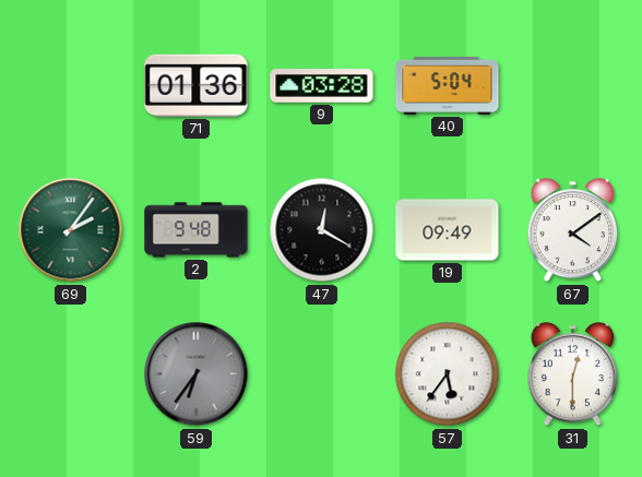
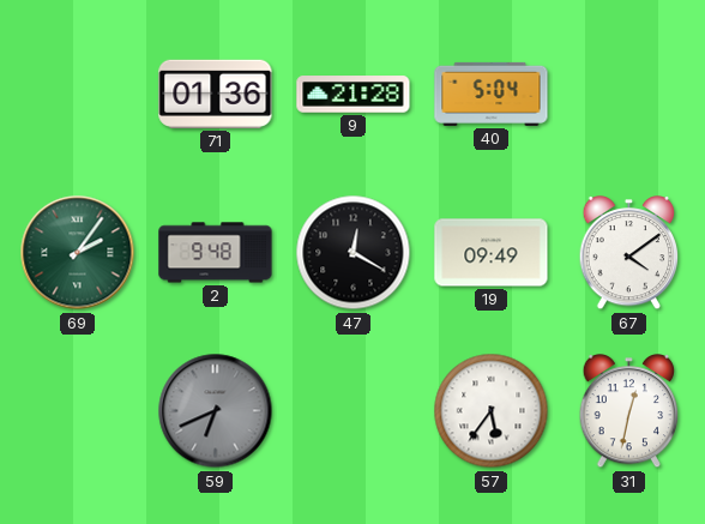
9: 03:28 -> 21:28
59: 6:36 -> 6:41
31: 12:30 -> 12:32
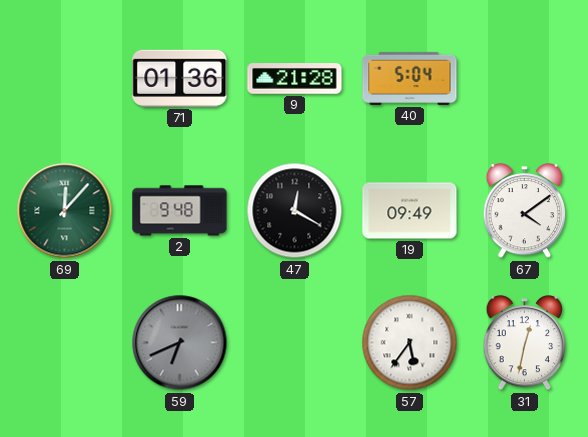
69: 2:06 -> 12:07
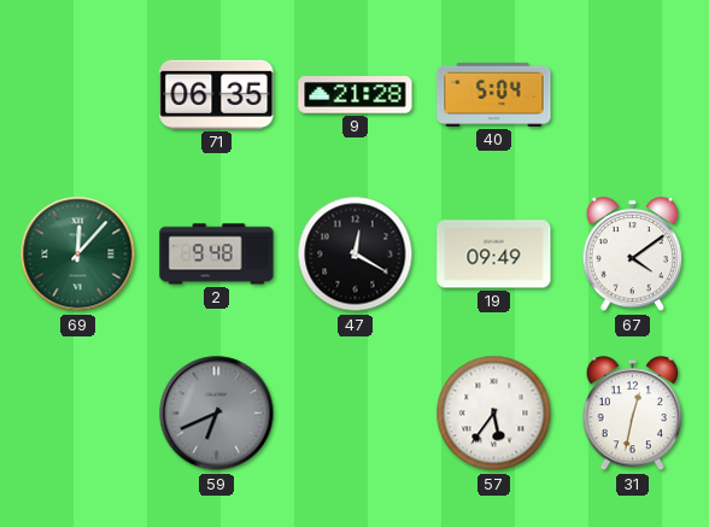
71: 01:36 -> 06:35
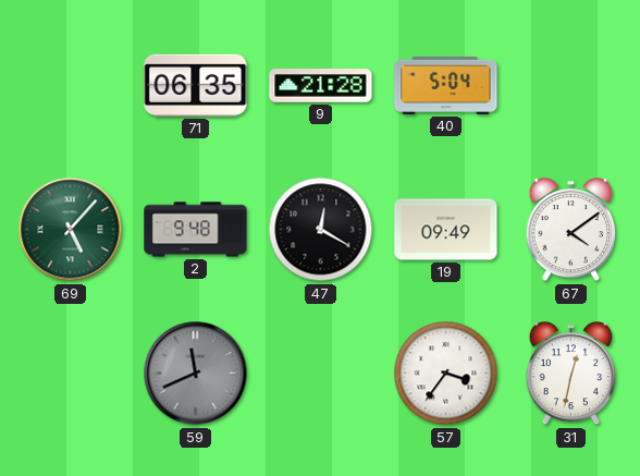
69: 12:07 -> 5:07
59: 6:41 -> 11:41
57: 5:36 -> 3:36
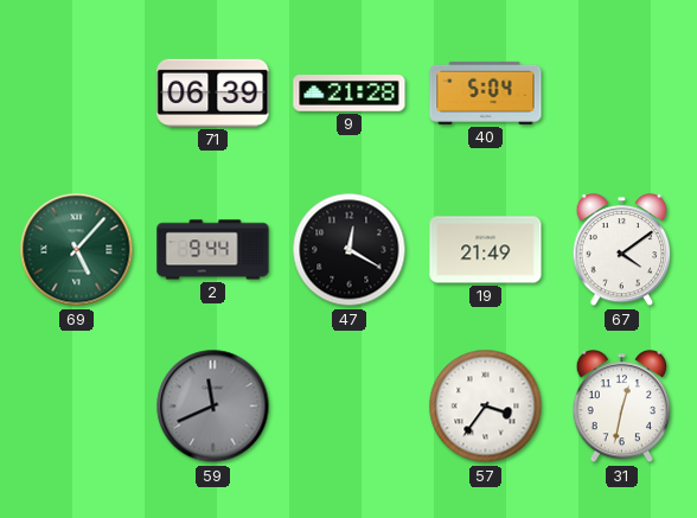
71: 06:35 -> 06:39
2: 9:48 -> 9:44
19: 09:49 -> 21:49
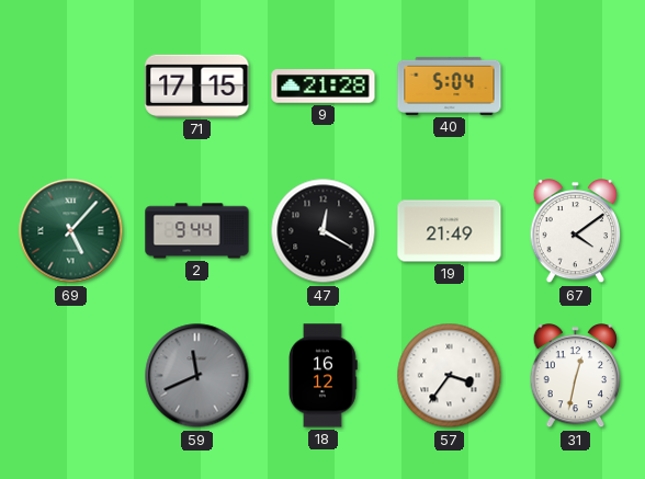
71: 06:39 -> 17:15
18: none -> 16:12
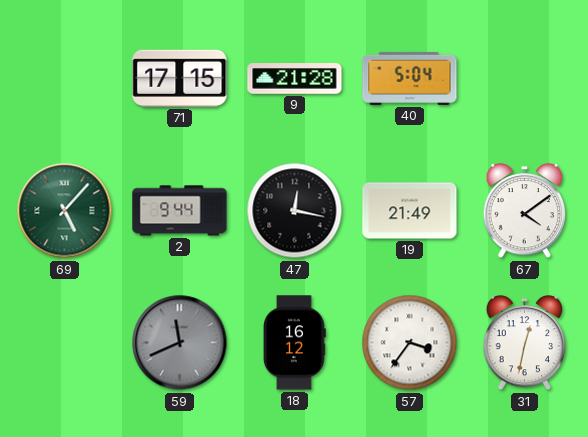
47: 12:20 -> 12:17
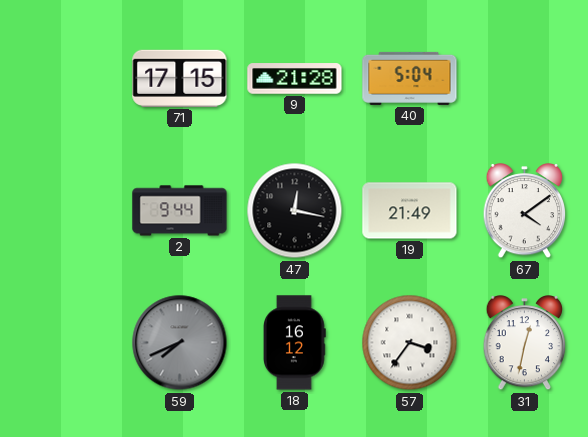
69: 5:07 -> none
59: 11:41 -> 7:41
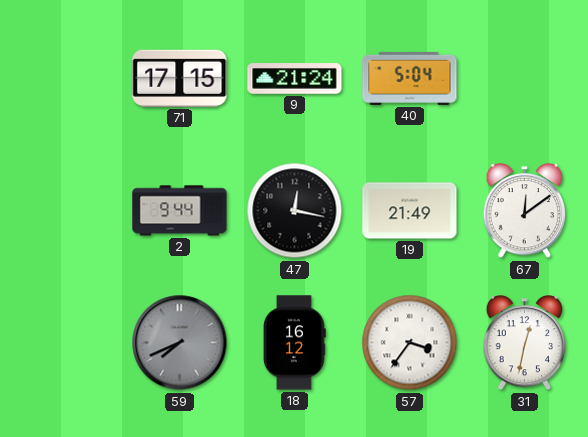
9: 21:28 -> 21:24
67: 4:09 -> 12:09
